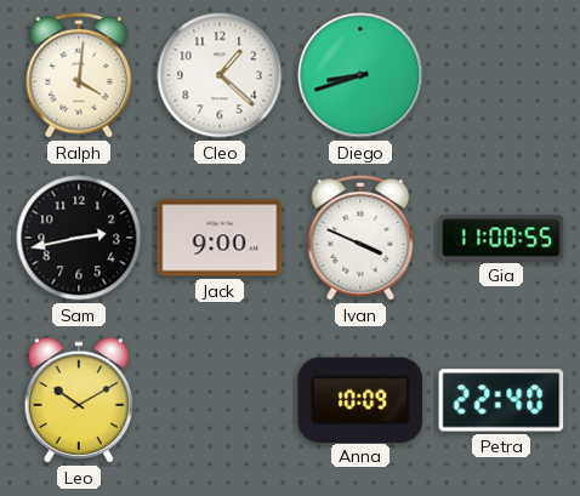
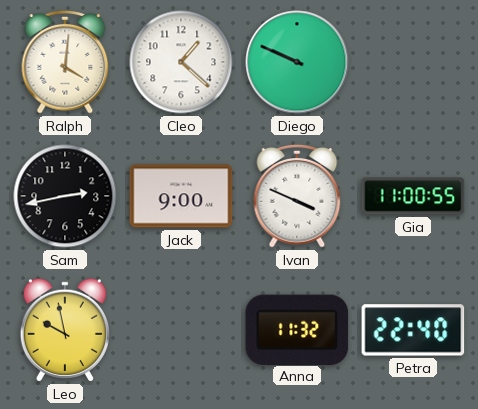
Diego: 8:42 -> 9:49
Leo: 10:10 -> 9:58
Anna: 10:09 -> 11:32
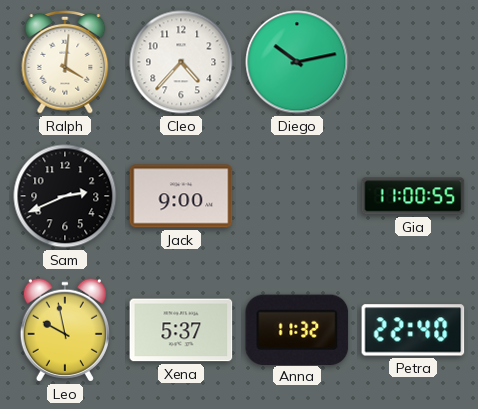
Cleo: 1:22 -> 4:37
Diego: 9:49 -> 10:13
Sam: 2:43 -> 2:41
Ivan: 3:49 -> none
Xena: none -> 5:37
